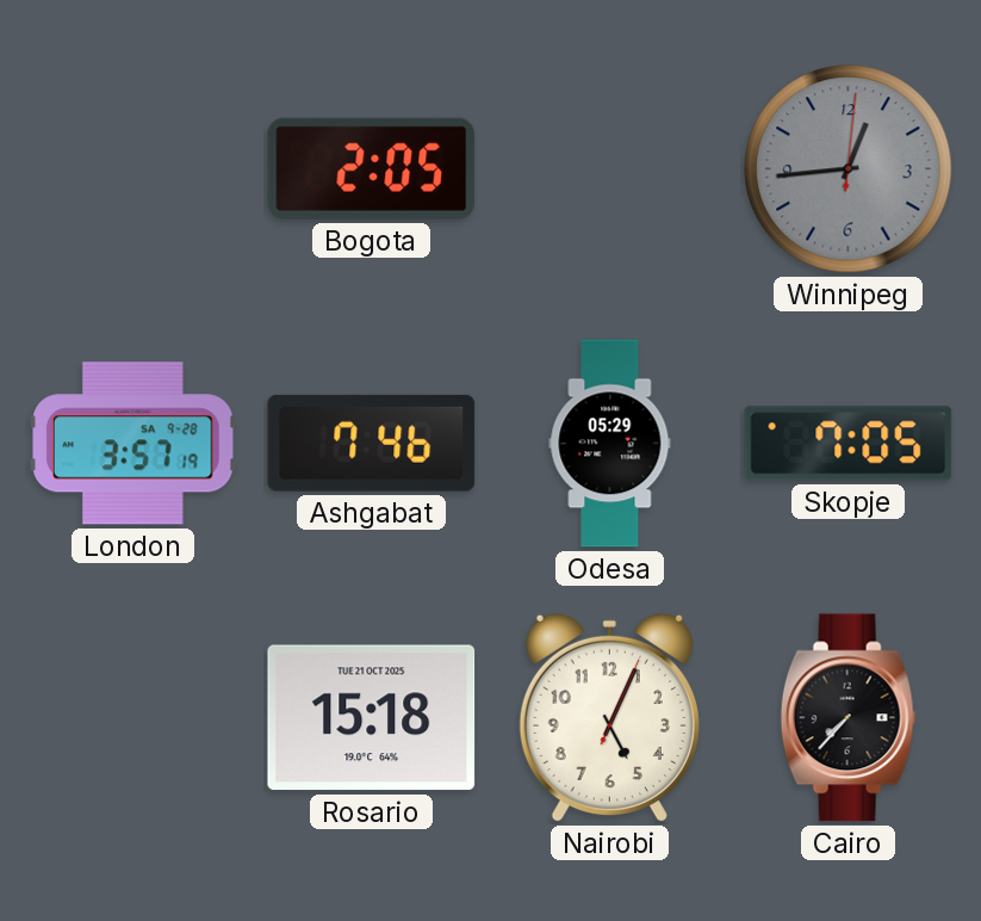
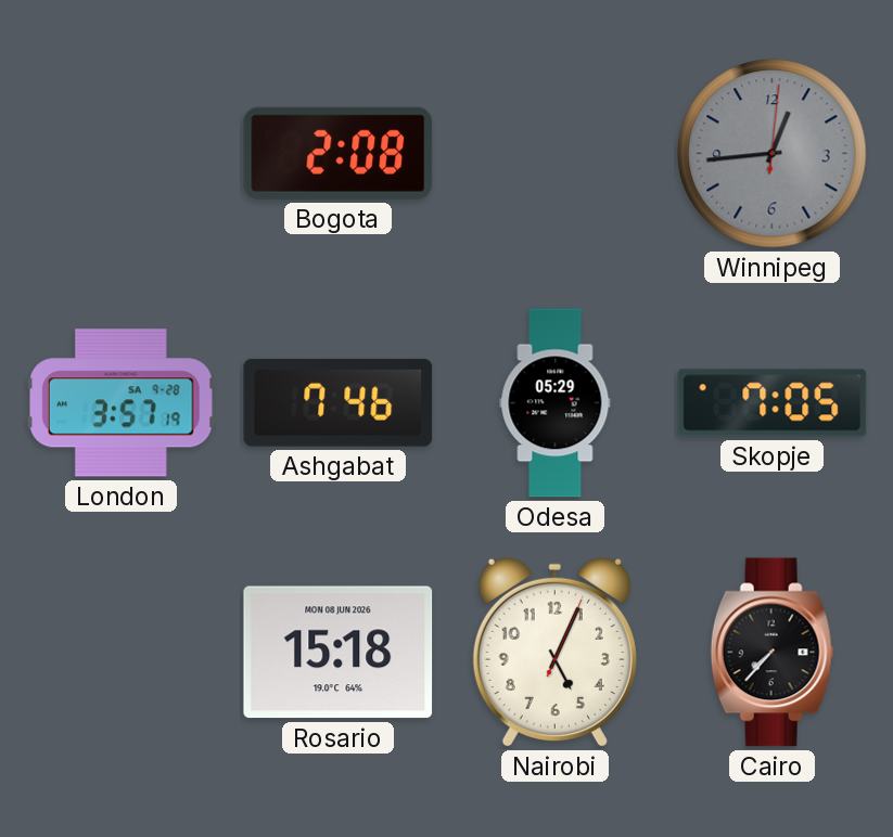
Bogota: 2:05 -> 2:08
Rosario date: TUE 21 OCT 2025 -> MON 08 JUN 2026
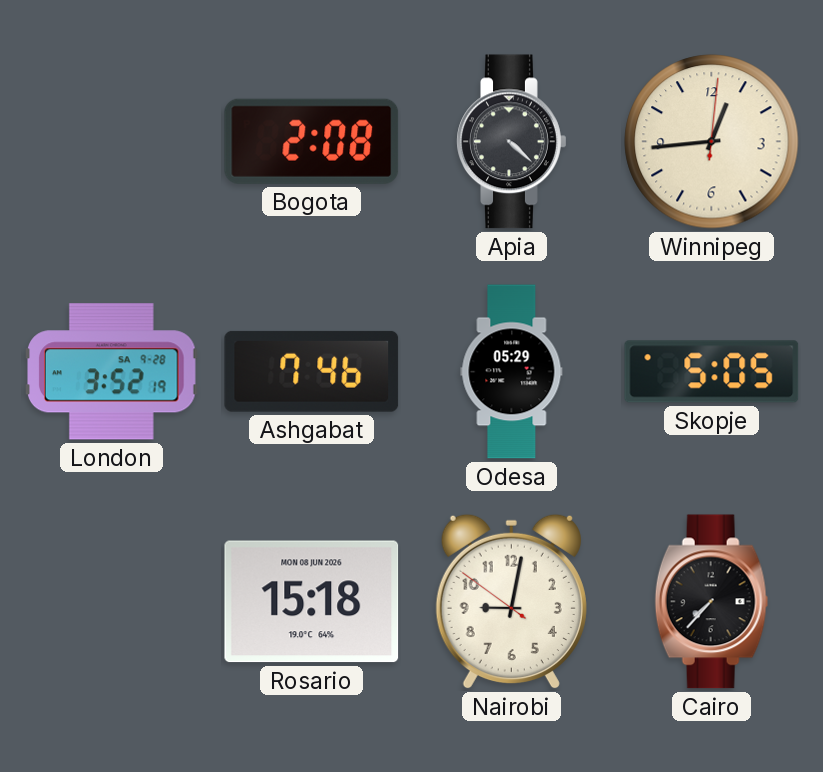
Apia: none -> 4:22
Winnipeg dial: grey -> cream
London: 3:57 -> 3:52
Skopje: 7:05 -> 5:05
Nairobi: 5:04 -> 9:01
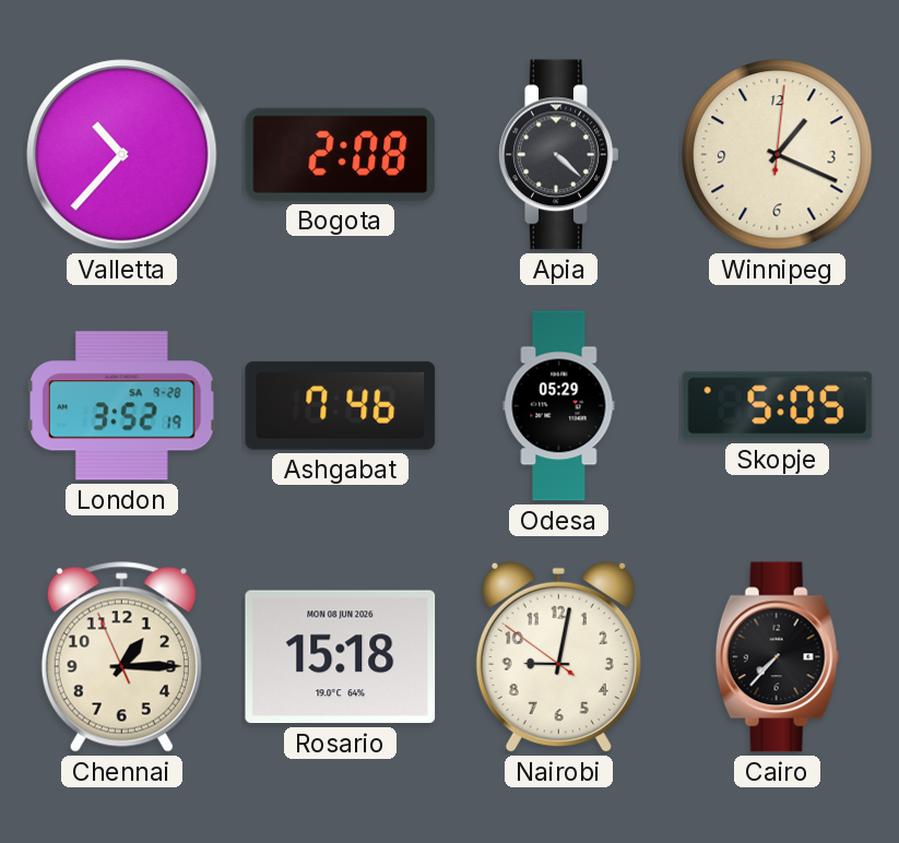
Valletta: none -> 10:37
Winnipeg: 12:44 -> 1:19
Chennai: none -> 1:14
